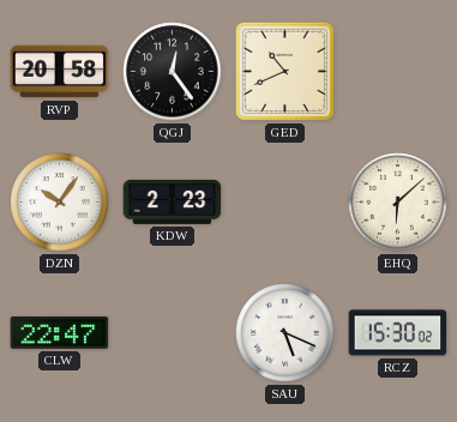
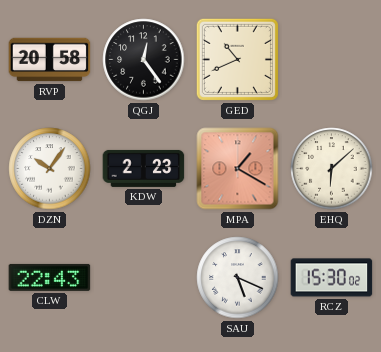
MPA: none -> 1:20
CLW: 22:47 -> 22:43
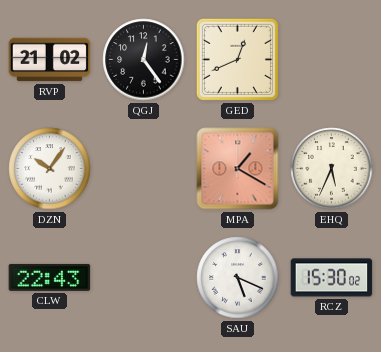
RVP: 20:58 -> 21:02
GED: 10:41 -> 12:41
KDW: 2:23 -> none
EHQ: 6:08 -> 5:34
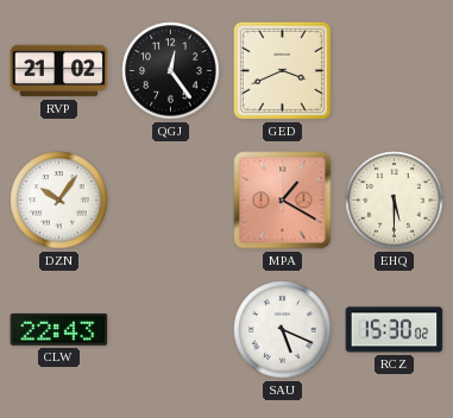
GED: 12:41 -> 3:41
EHQ: 5:34 -> 5:30
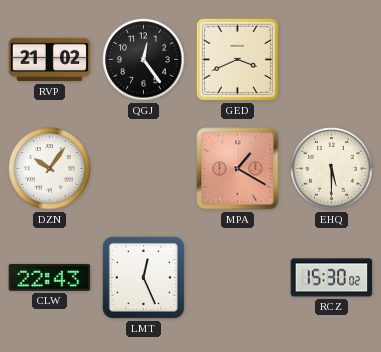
LMT: none -> 12:26
SAU: 5:19 -> none
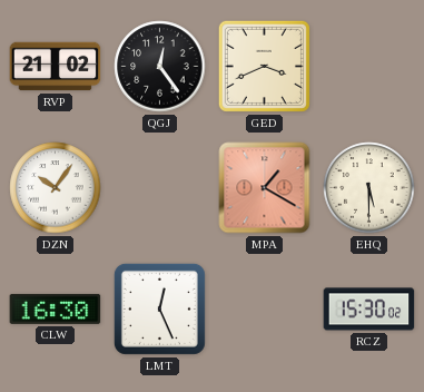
CLW: 22:43 -> 16:30
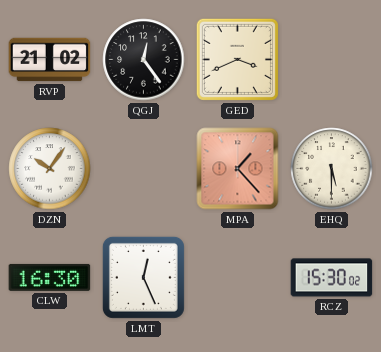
MPA: 1:20 -> 1:23
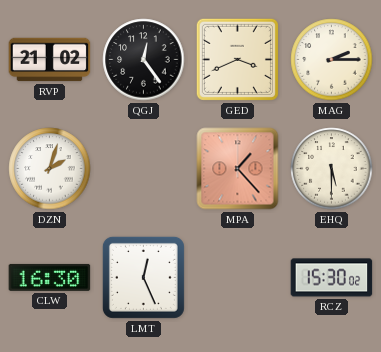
MAG: none -> 2:15
DZN: 10:06 -> 2:03
